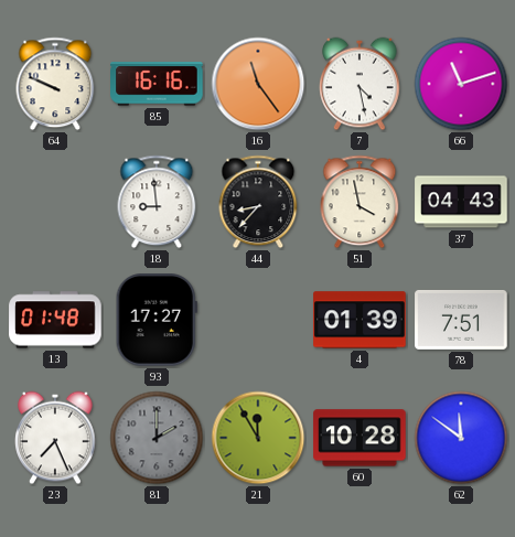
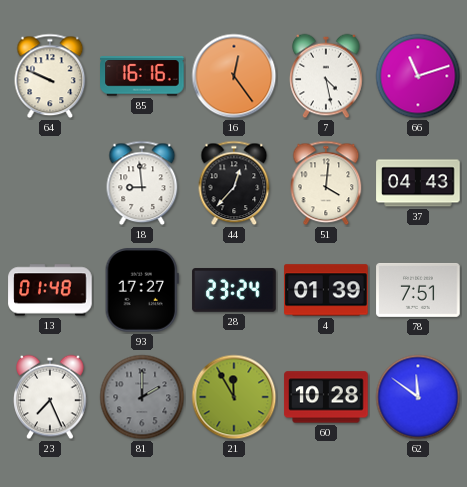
16: 11:24 -> 12:24
44: 8:37 -> 12:37
51: 3:58 -> 4:01
28: none -> 23:24
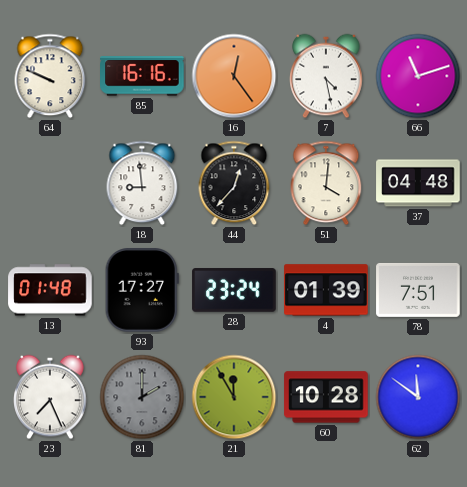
37: 04:43 -> 04:48
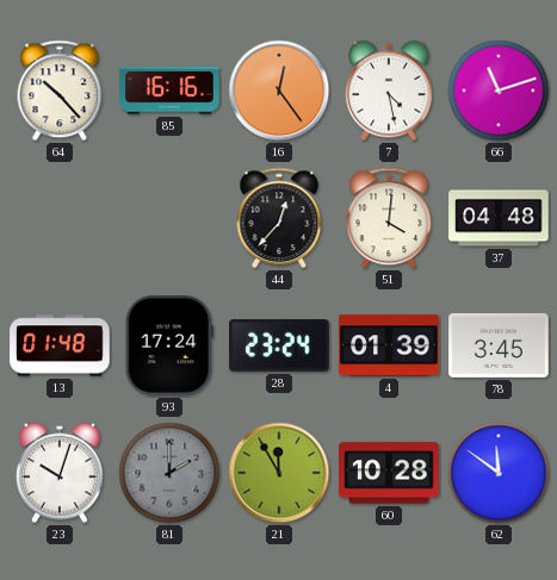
64: 9:49 -> 10:23
18: 8:59 -> none
93: 17:27 -> 17:24
78: 7:51 -> 3:45
23: 7:26 -> 10:03
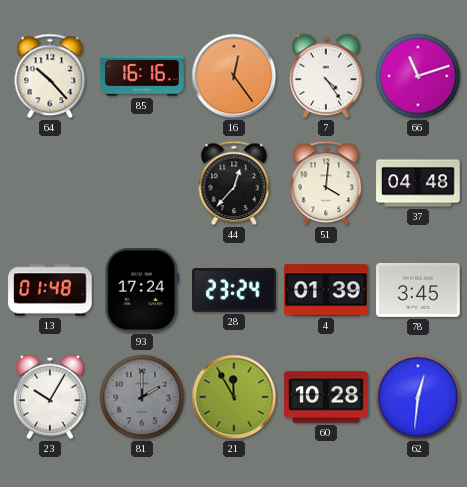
7: 4:28 -> 4:24
23: 10:03 -> 10:05
62: 11:51 -> 12:31
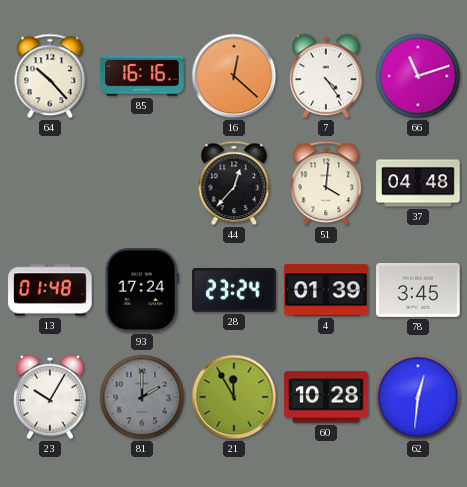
16: 12:24 -> 12:22
